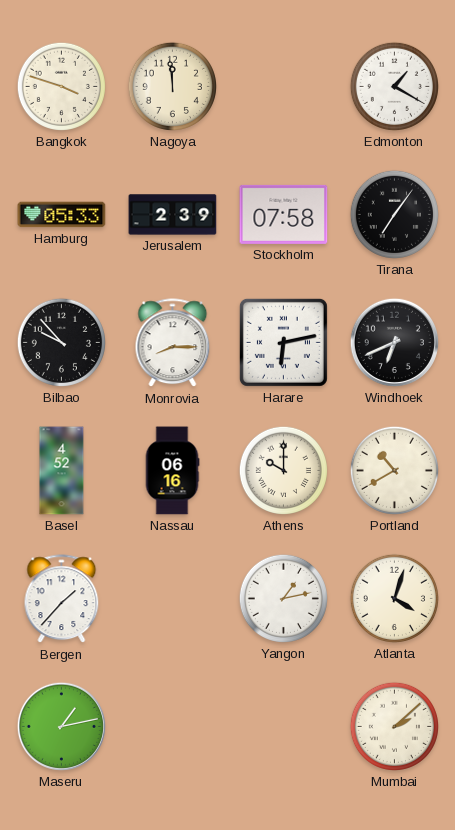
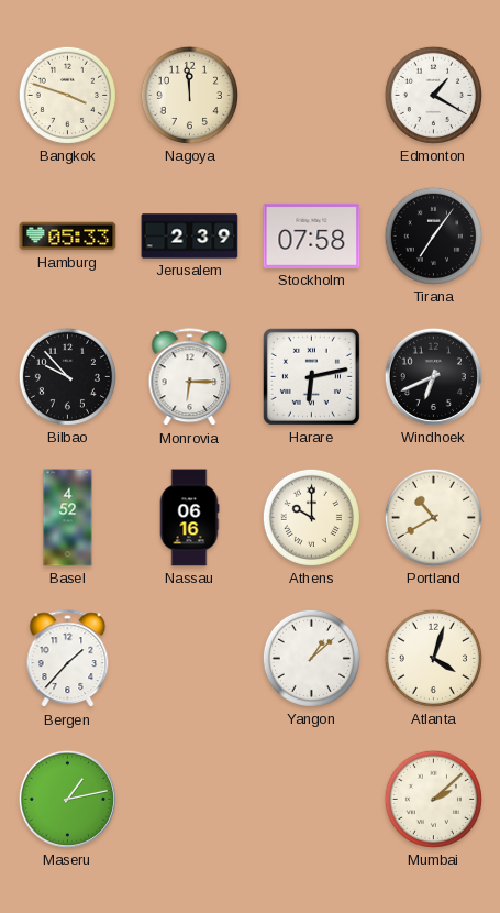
Monrovia: 8:15 -> 6:15
Yangon: 1:13 -> 1:08
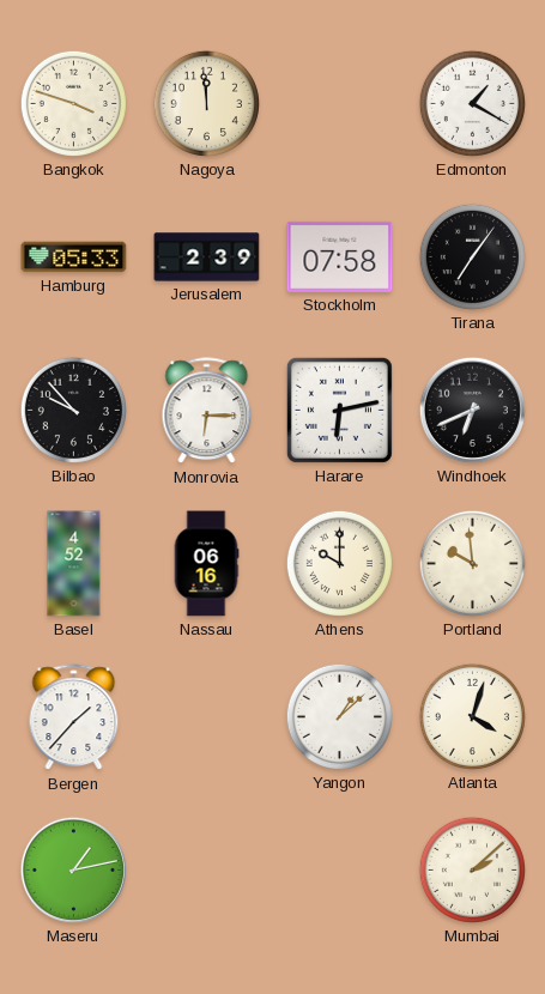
Portland: 10:40 -> 9:59
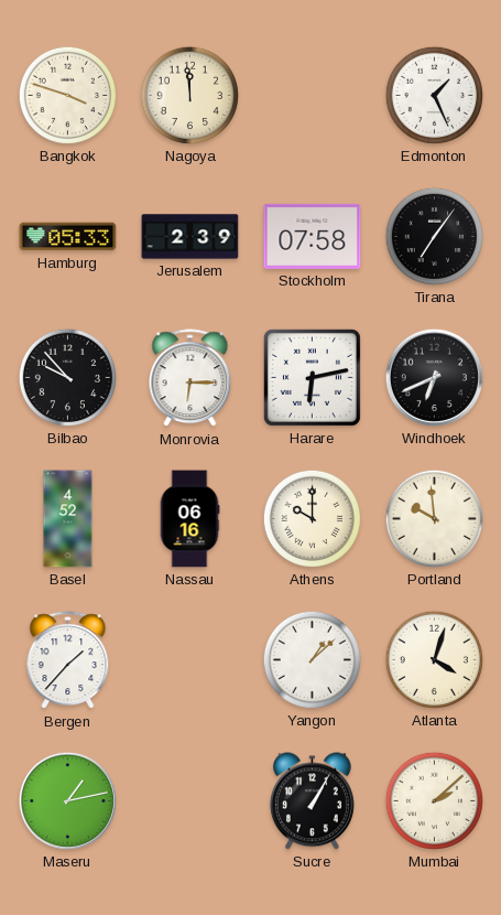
Edmonton: 1:20 -> 1:26
Sucre: none -> 1:05
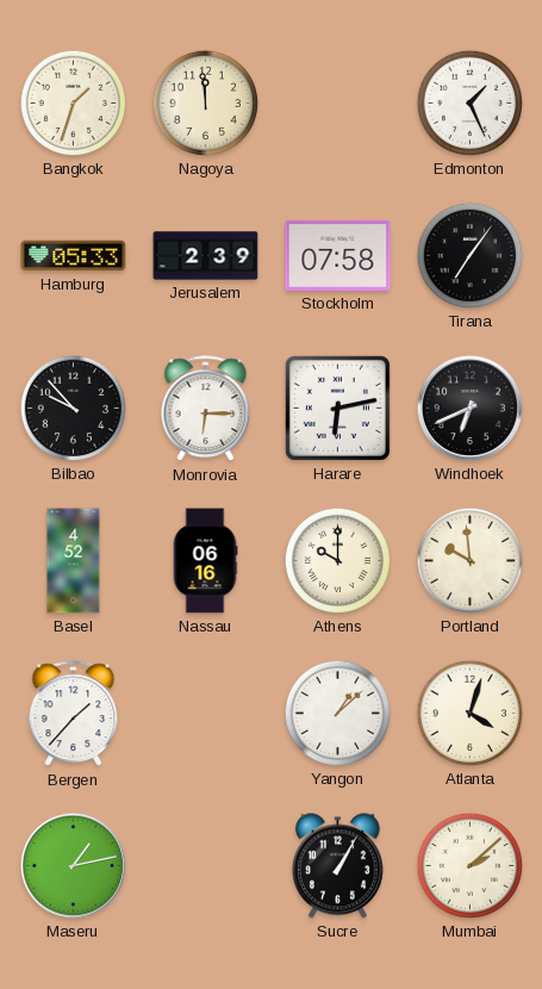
Bangkok: 3:48 -> 1:33
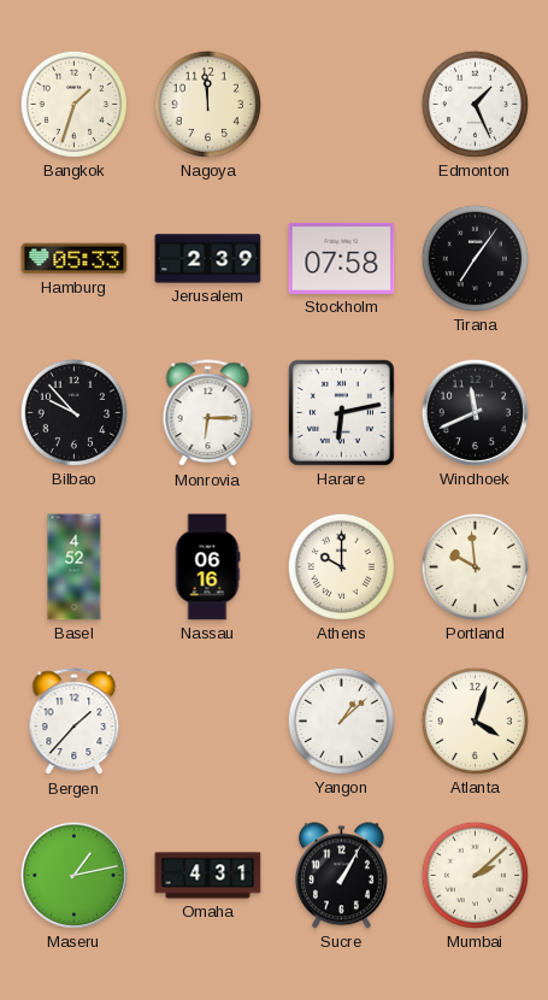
Windhoek: 6:41 -> 11:41
Omaha: none -> 4:31
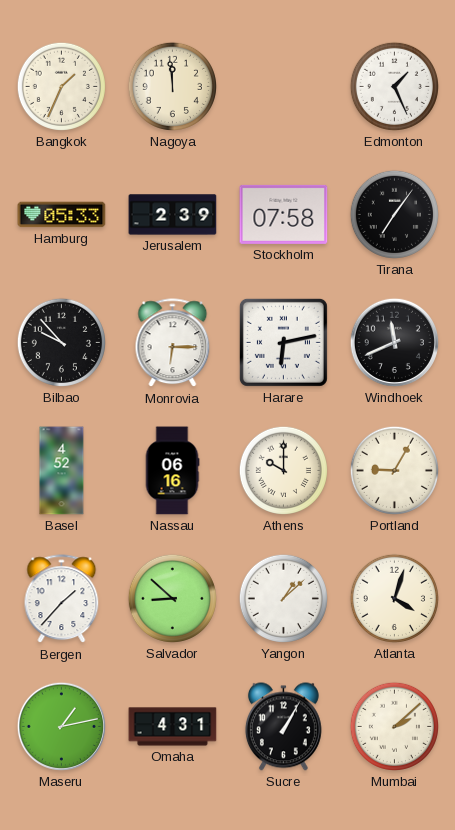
Bangkok: 1:33 -> 1:34
Portland: 9:59 -> 9:05
Salvador: none -> 8:52
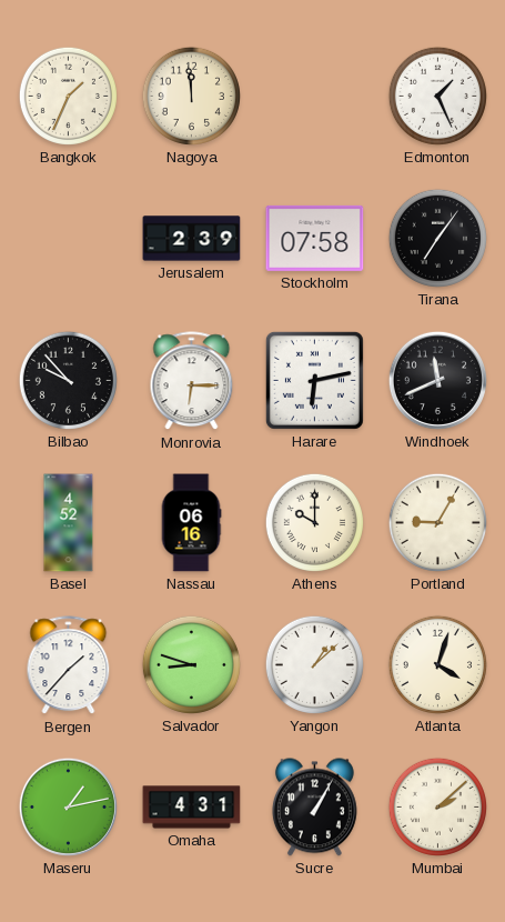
Hamburg: 05:33 -> none
Salvador: 8:52 -> 8:48
